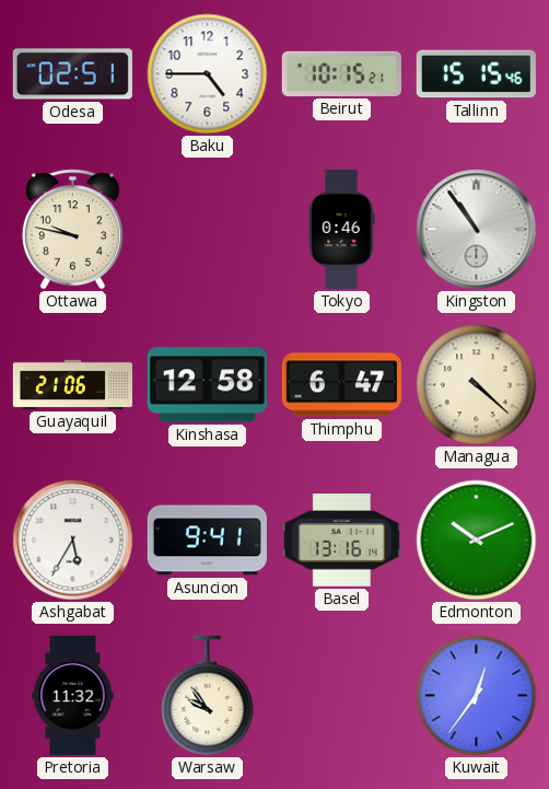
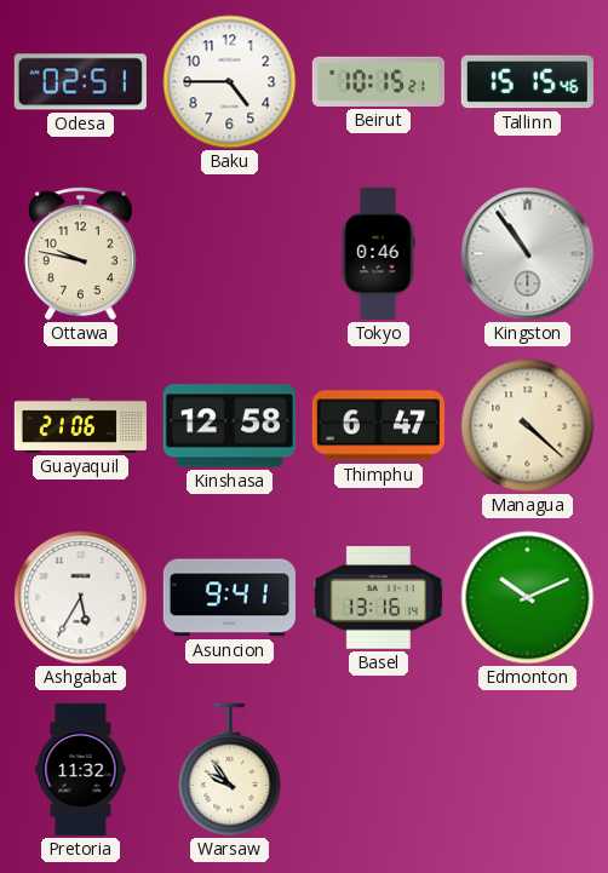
Kuwait: 12:36 -> none
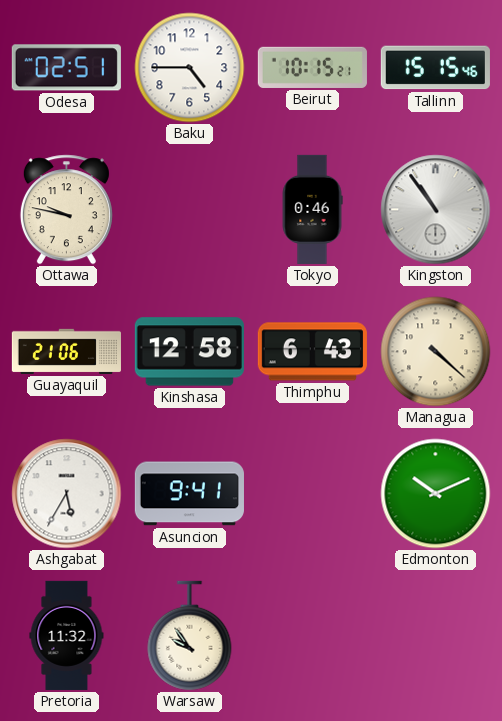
Thimphu: 6:47 -> 6:43
Basel: 13:16 -> none
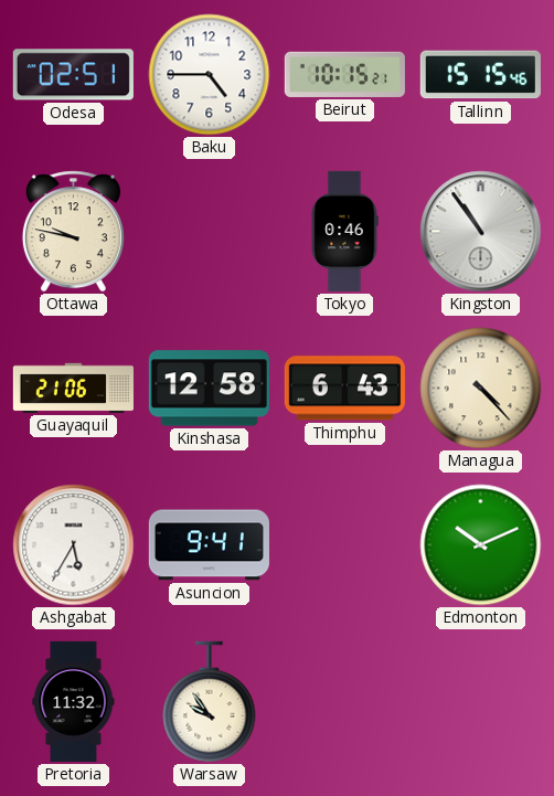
Managua: 4:22 -> 4:23
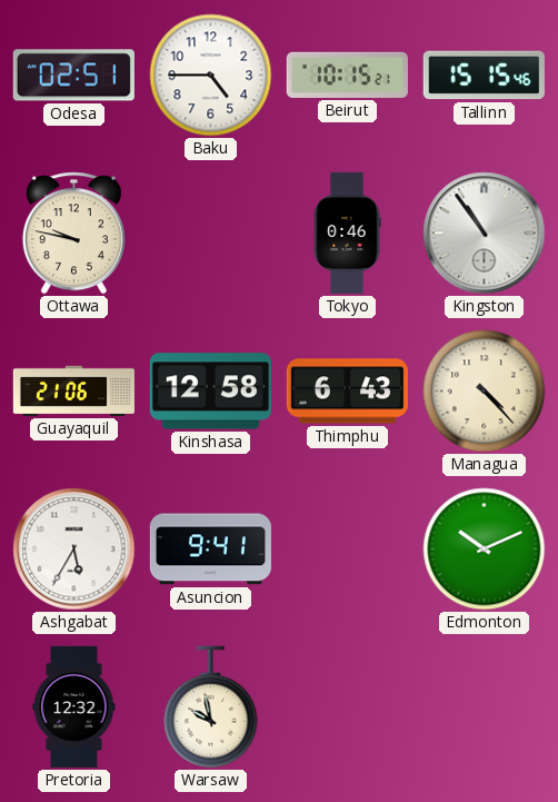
Pretoria: 11:32 -> 12:32
Warsaw: 9:54 -> 9:58
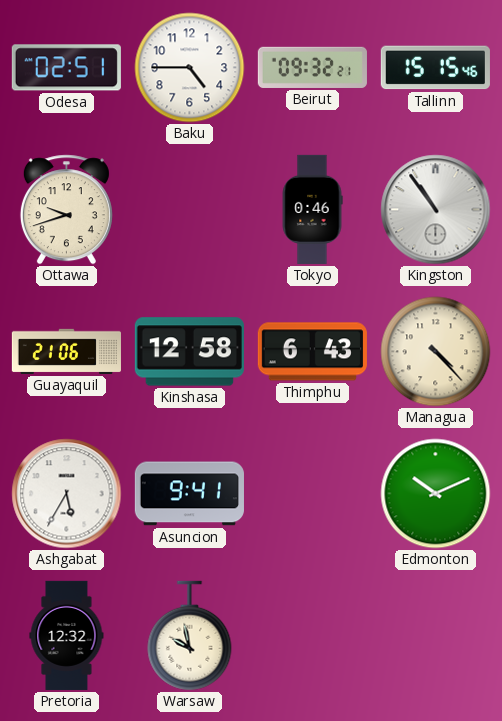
Beirut: 10:15 -> 09:32
Ottawa: 9:47 -> 9:42
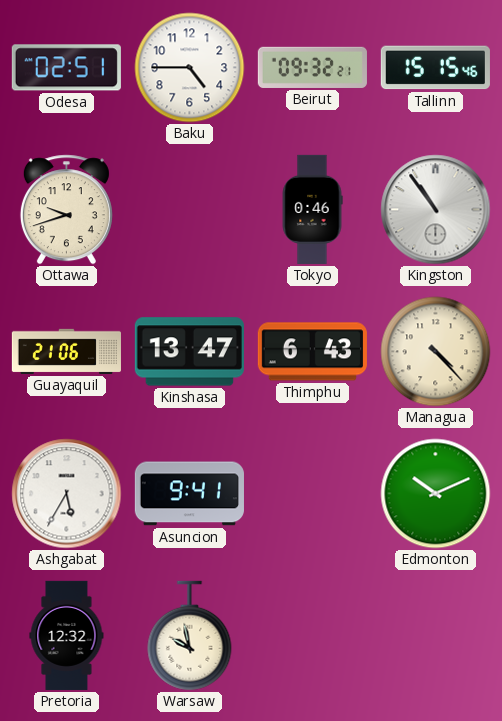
Kinshasa: 12:58 -> 13:47
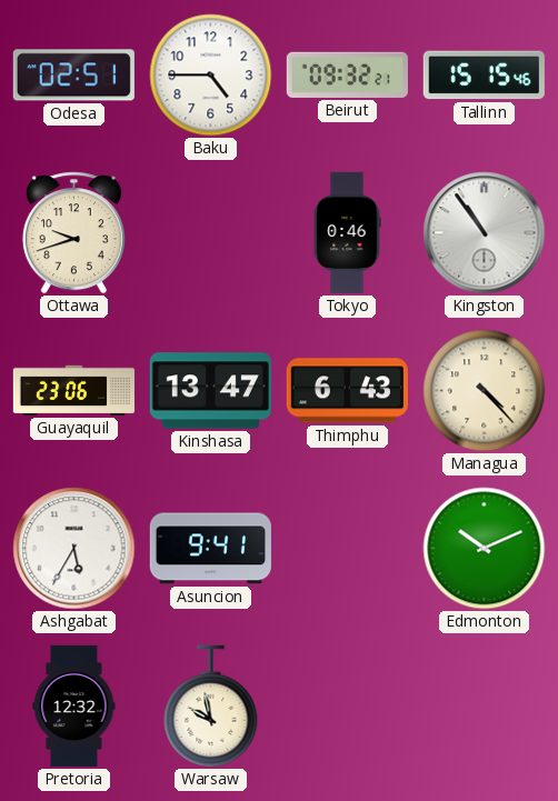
Guayaquil: 21:06 -> 23:06
